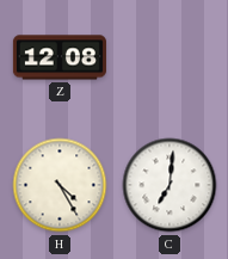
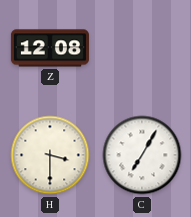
H: 4:25 -> 3:30
C: 7:01 -> 7:05
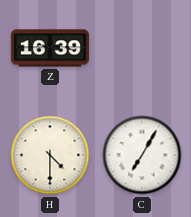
Z: 12:08 -> 16:39
H: 3:30 -> 4:30
